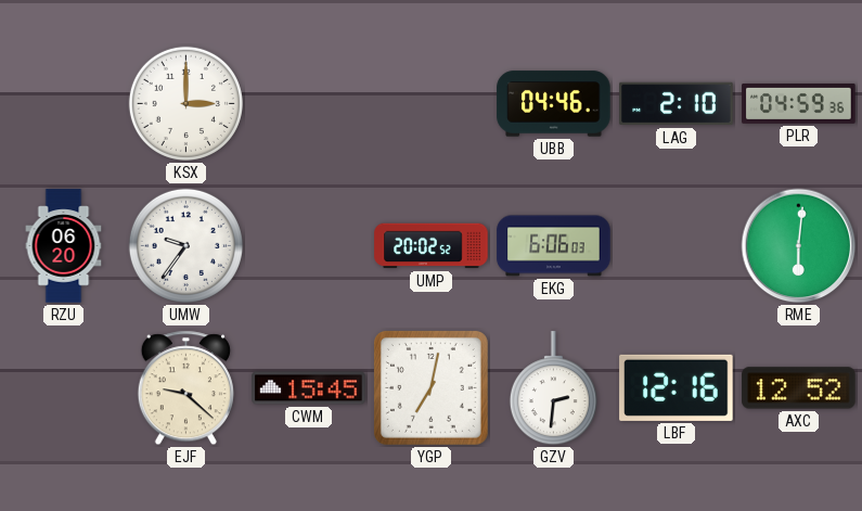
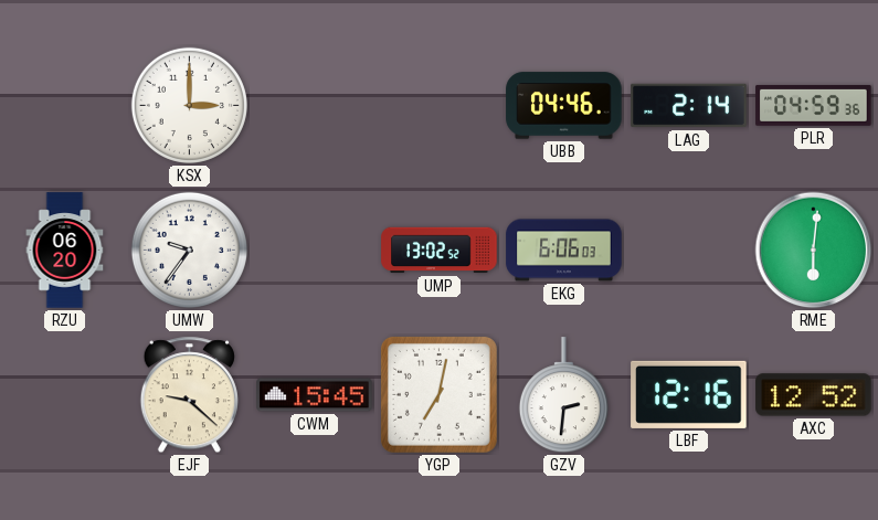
LAG: 2:10 -> 2:14
UMP: 20:02 -> 13:02
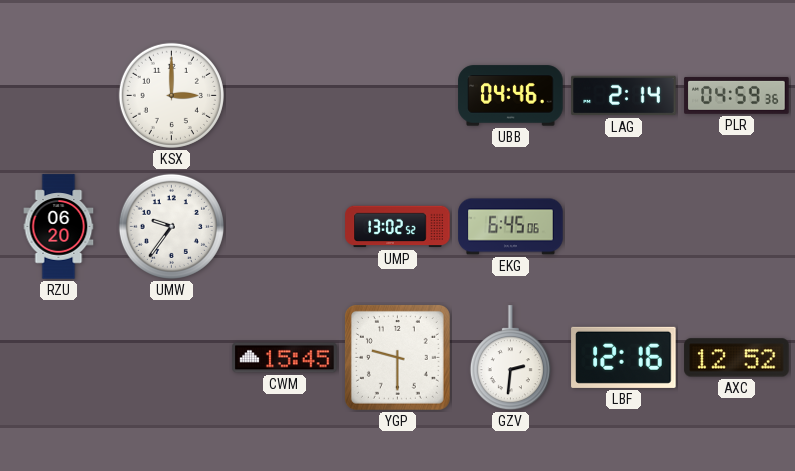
EKG: 6:06 -> 6:45
RME: 6:01 -> none
EJF: 9:22 -> none
YGP: 7:02 -> 9:30
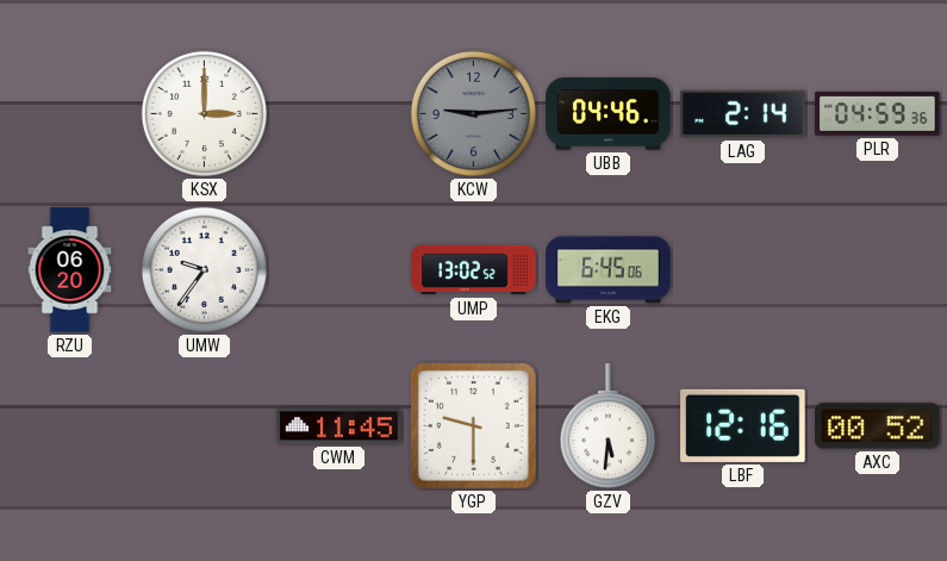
KCW: none -> 9:14
CWM: 15:45 -> 11:45
GZV: 2:31 -> 5:31
AXC: 12:52 -> 00:52
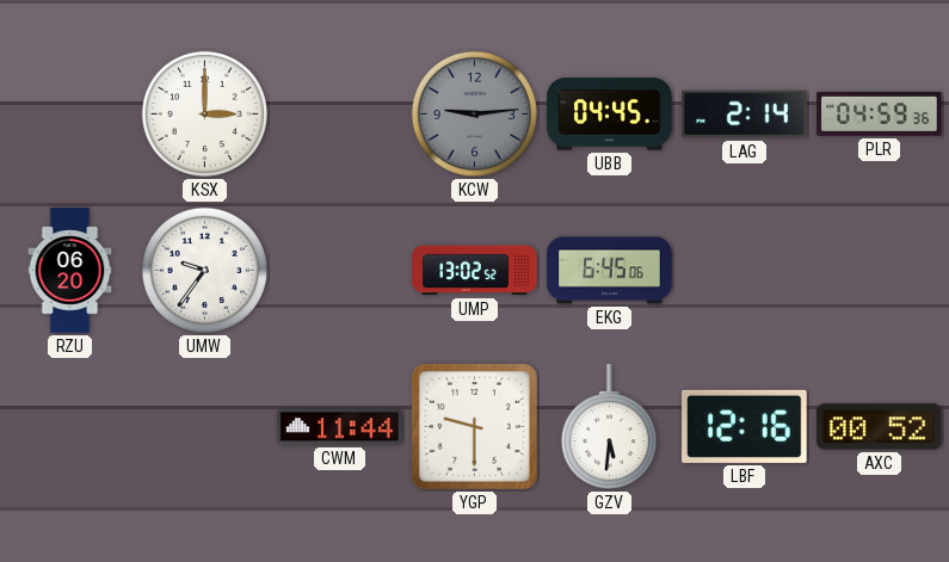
UBB: 04:46 -> 04:45
CWM: 11:45 -> 11:44
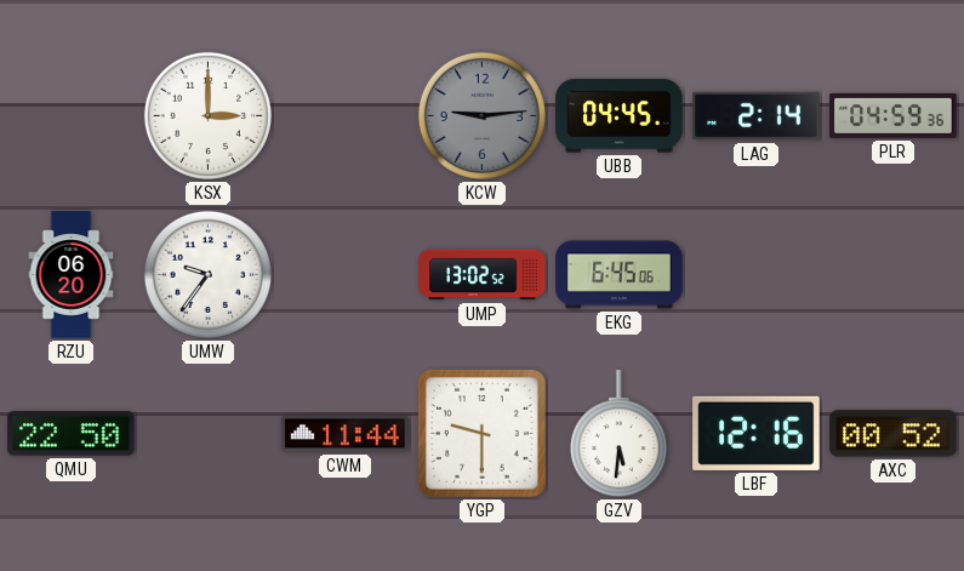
QMU: none -> 22:50
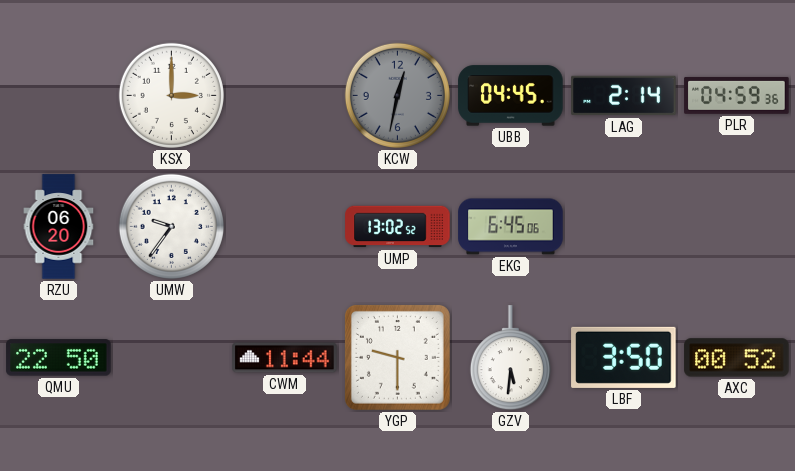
KCW: 9:14 -> 12:32
LBF: 12:16 -> 3:50
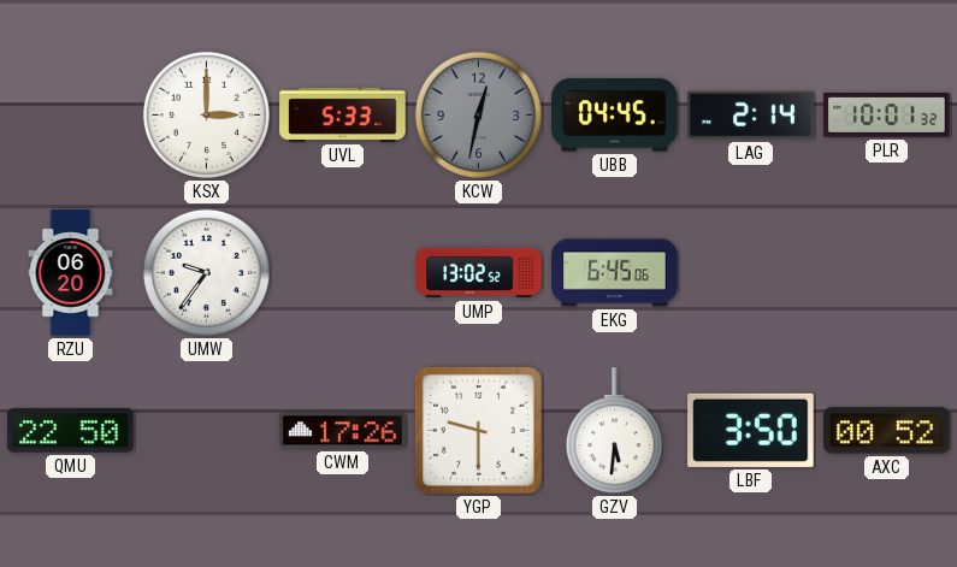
UVL: none -> 5:33
PLR: 04:59 -> 10:01
CWM: 11:44 -> 17:26
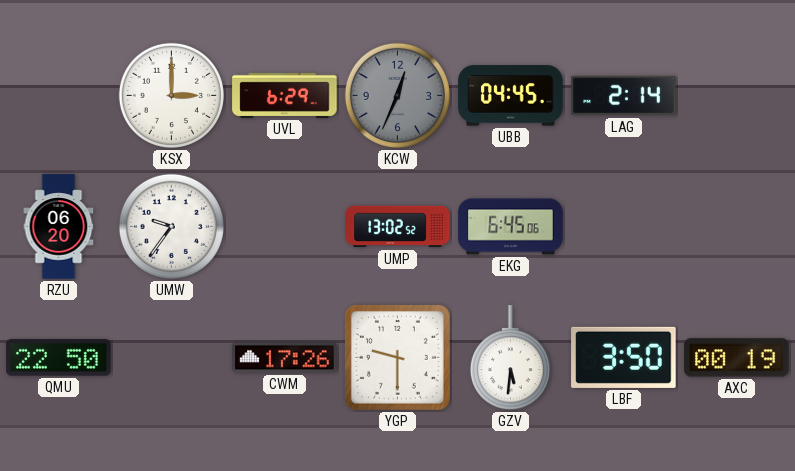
UVL: 5:33 -> 6:29
KCW: 12:32 -> 12:34
PLR: 10:01 -> none
AXC: 00:52 -> 00:19
